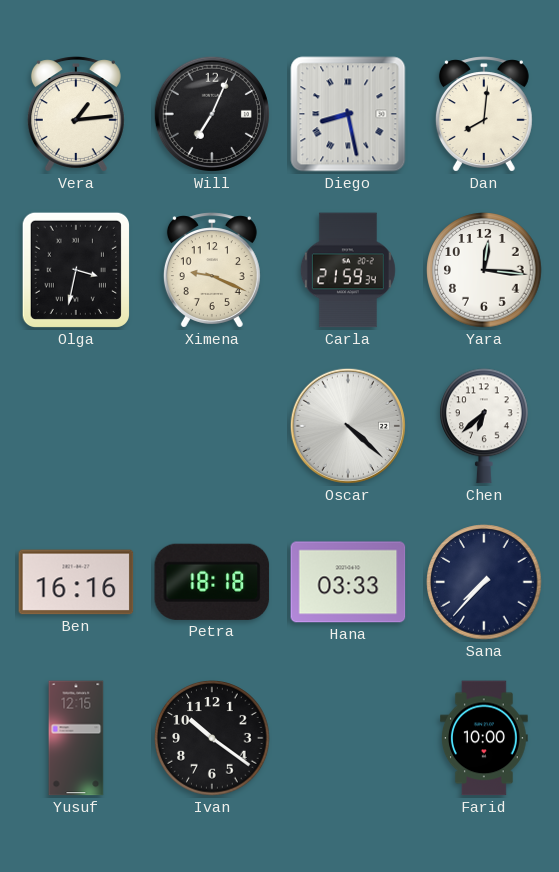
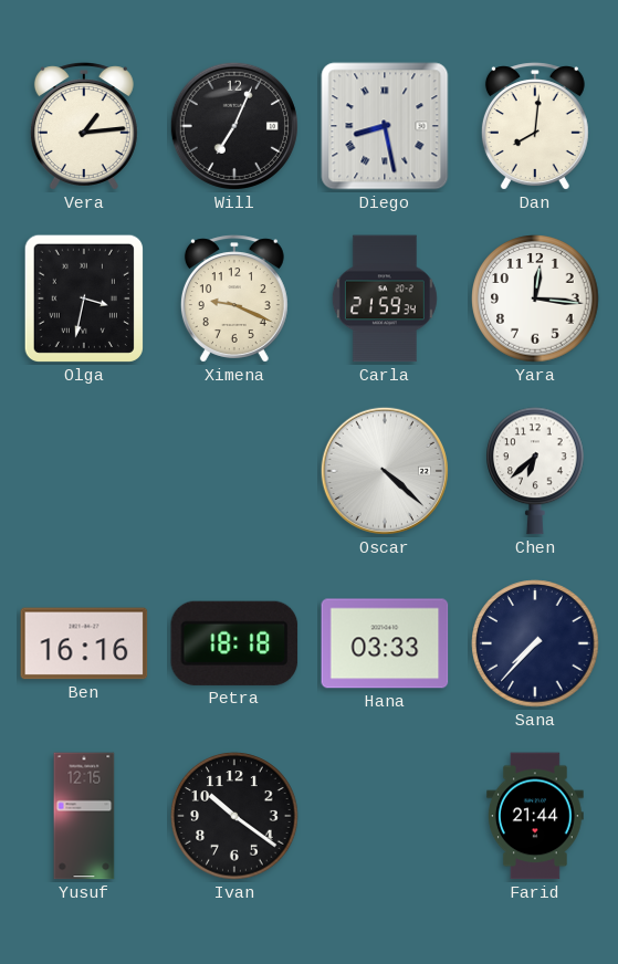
Farid: 10:00 -> 21:44
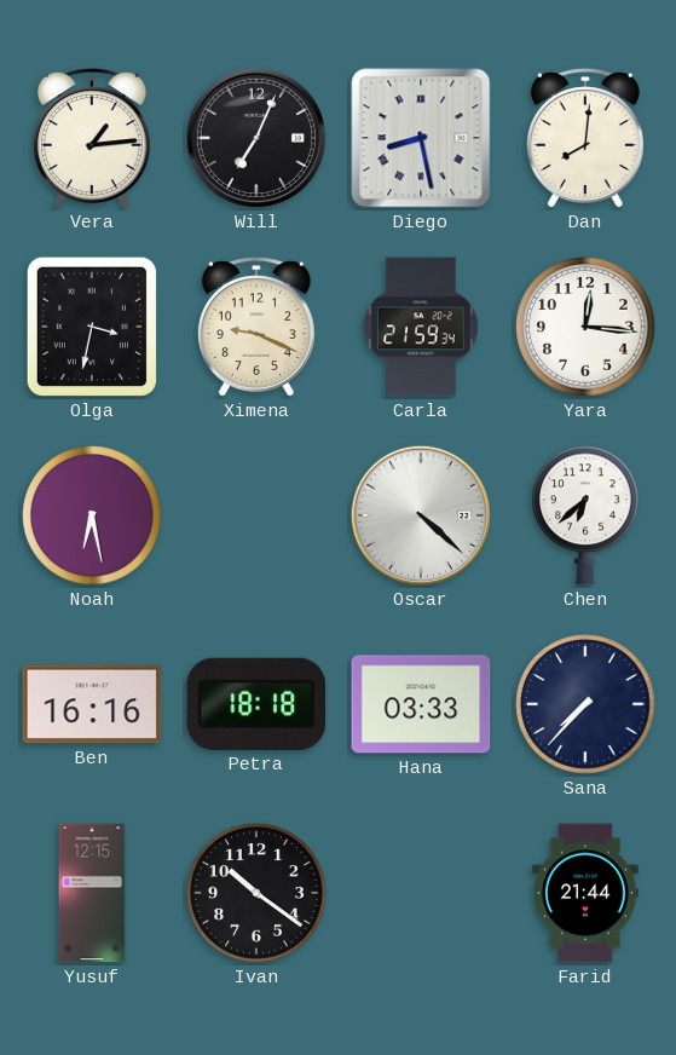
Noah: none -> 6:28
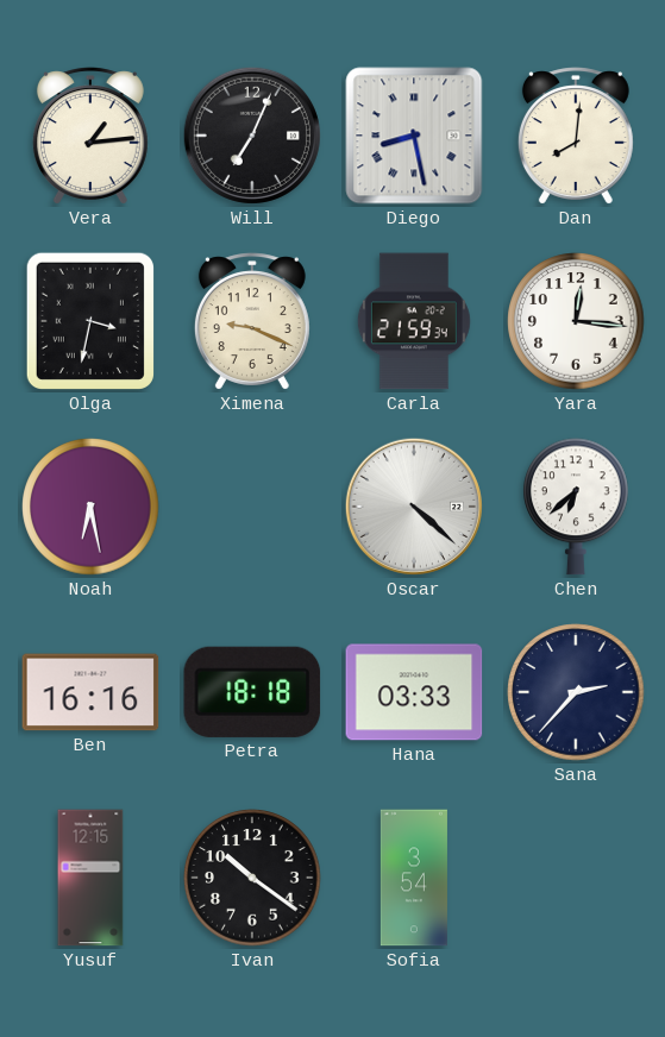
Sana: 7:37 -> 2:37
Sofia: none -> 3:54
Farid: 21:44 -> none
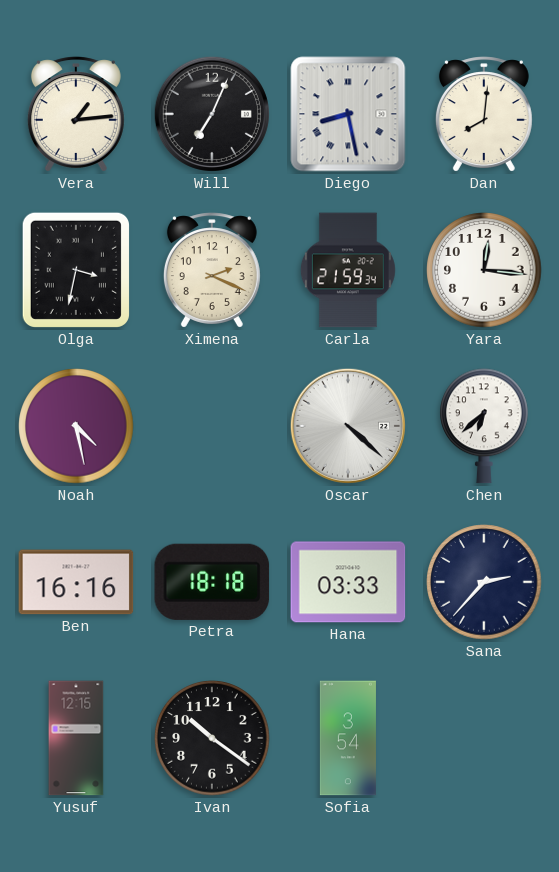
Ximena: 9:19 -> 2:19
Noah: 6:28 -> 4:28
